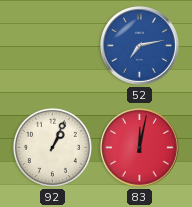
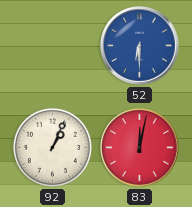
52: 7:13 -> 6:30
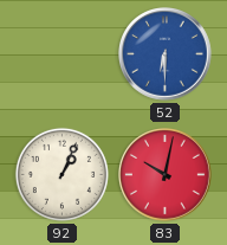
83: 12:02 -> 10:02
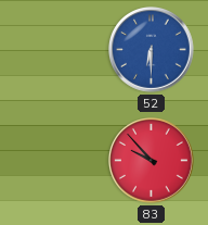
92: 1:04 -> none
83: 10:02 -> 9:53
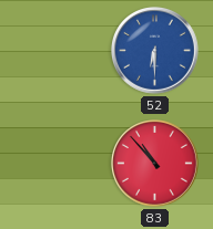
83: 9:53 -> 10:53
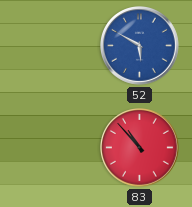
52: 6:30 -> 5:50
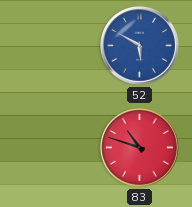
83: 10:53 -> 10:48
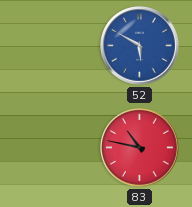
83: 10:48 -> 10:47
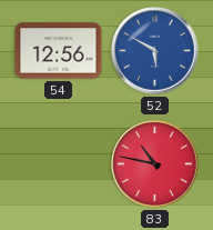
54: none -> 12:56
